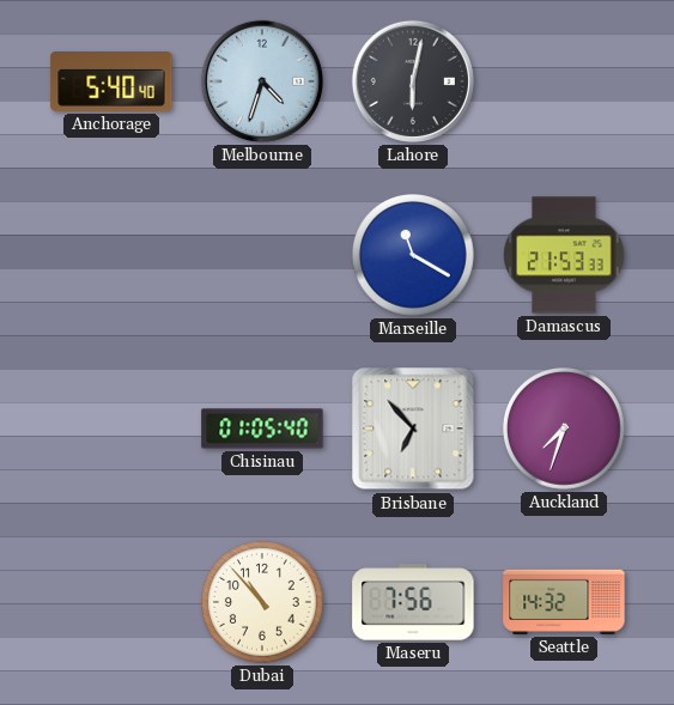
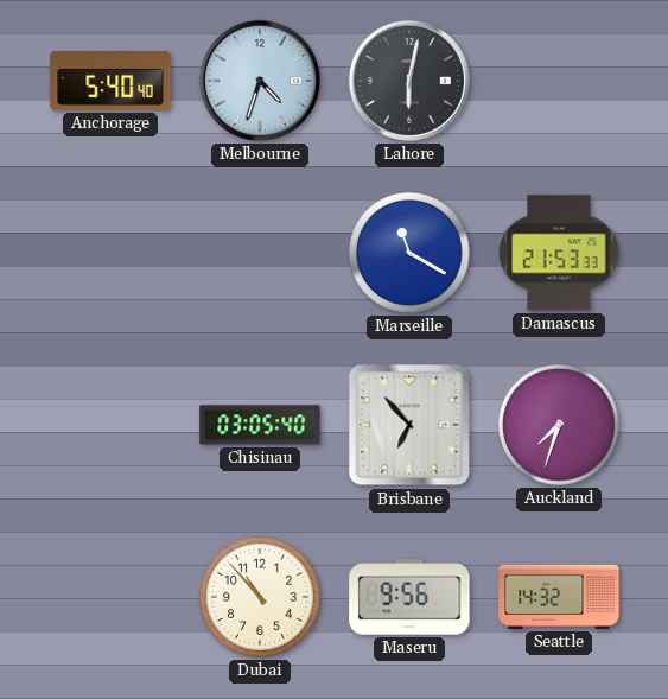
Chisinau: 01:05 -> 03:05
Maseru: 7:56 -> 9:56
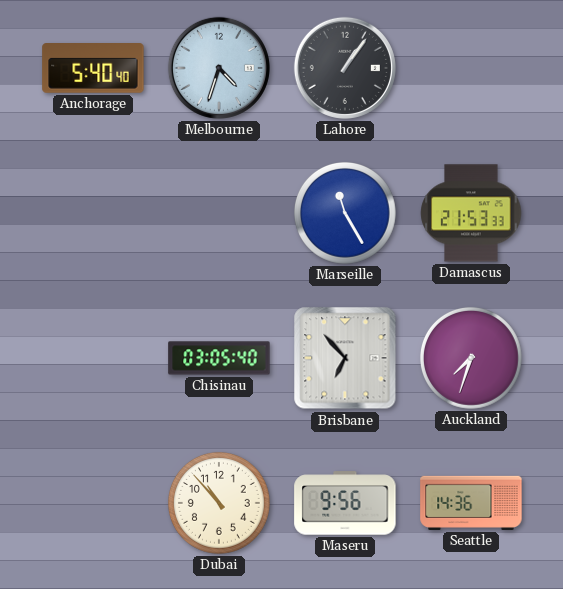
Lahore: 6:02 -> 1:06
Marseille: 11:20 -> 11:25
Seattle: 14:32 -> 14:36
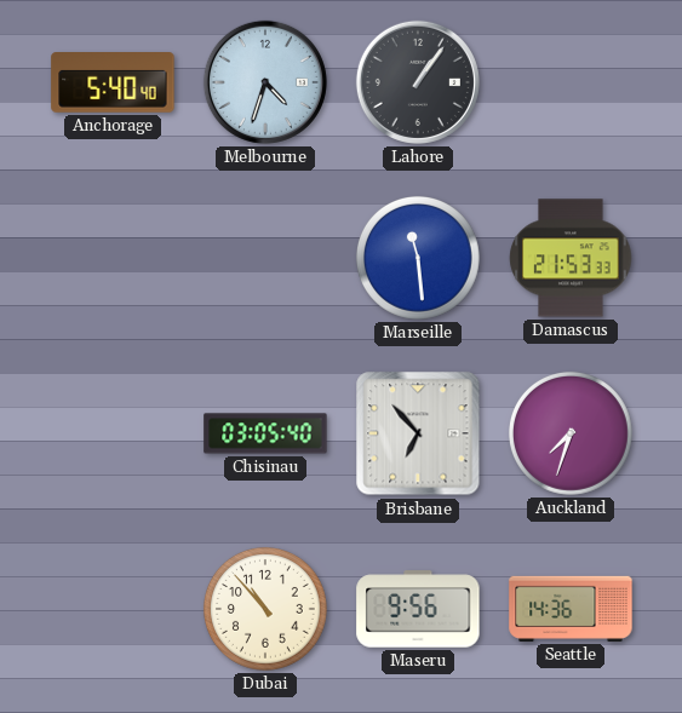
Marseille: 11:25 -> 11:29
